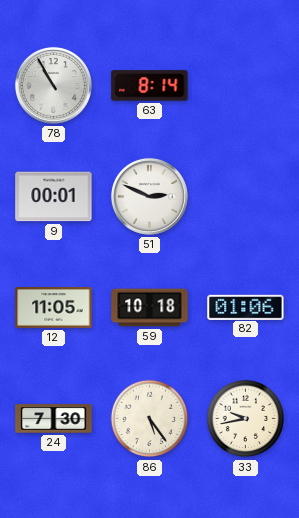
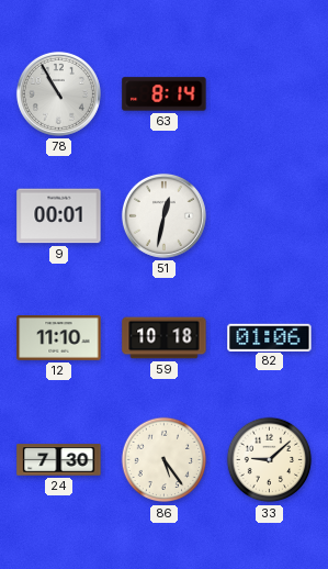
51: 2:49 -> 12:32
12: 11:05 -> 11:10
33: 9:43 -> 9:08
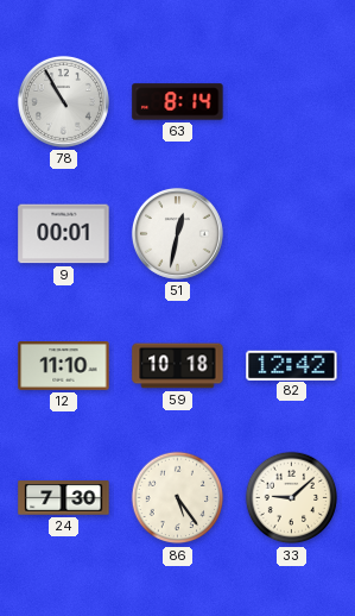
82: 01:06 -> 12:42
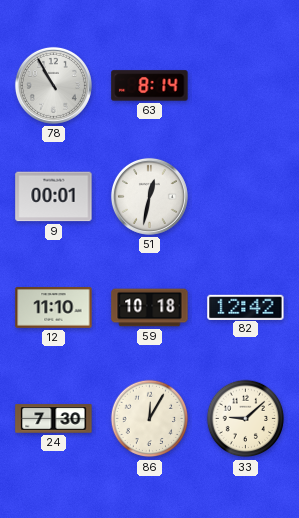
86: 5:24 -> 12:05
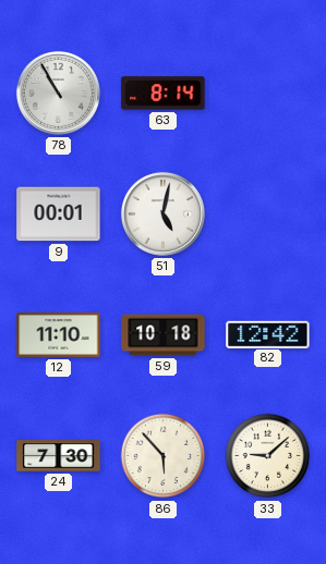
51: 12:32 -> 5:02
86: 12:05 -> 5:53
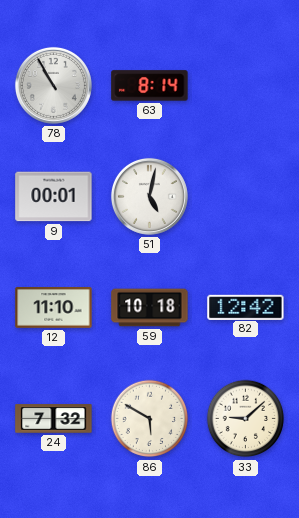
24: 7:30 -> 7:32
86: 5:53 -> 5:50
